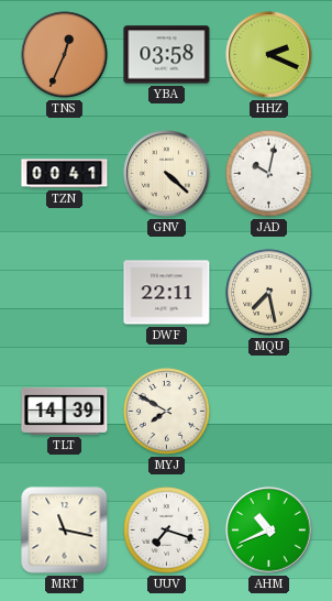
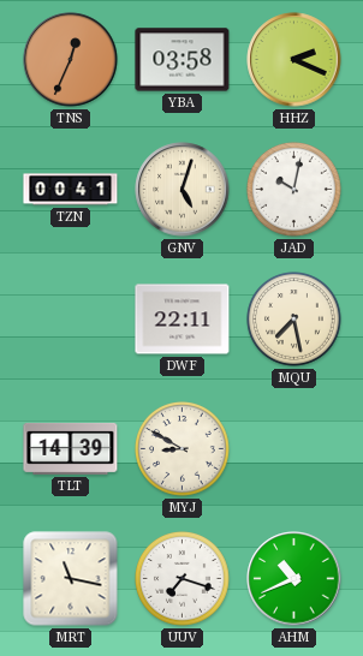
GNV: 4:22 -> 5:03
MYJ: 7:50 -> 8:50
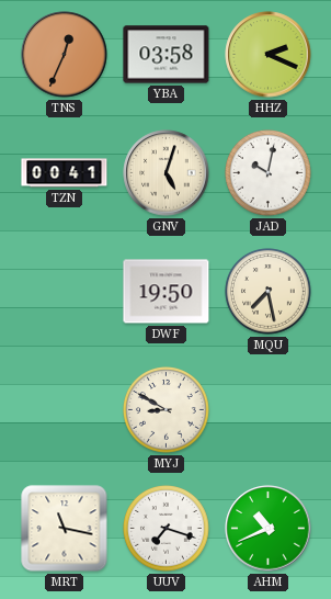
DWF: 22:11 -> 19:50
TLT: 14:39 -> none
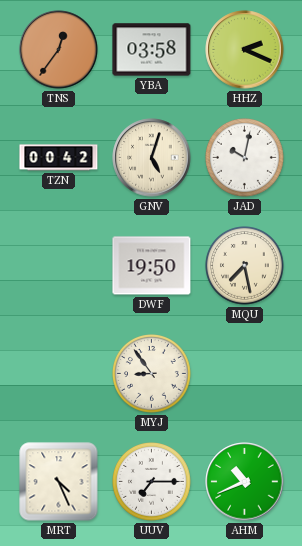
TNS: 12:34 -> 12:36
TZN: 00:41 -> 00:42
MYJ: 8:50 -> 8:54
MRT: 11:17 -> 4:26
UUV: 7:18 -> 7:15
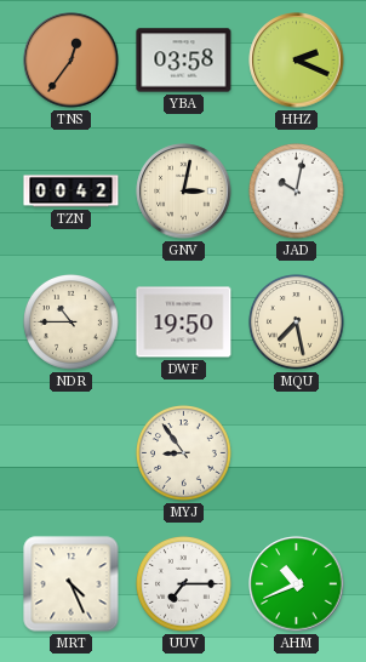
GNV: 5:03 -> 3:02
NDR: none -> 10:45
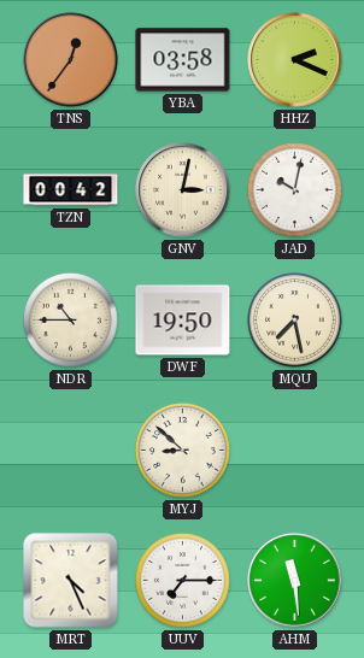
MYJ: 8:54 -> 8:52
AHM: 10:41 -> 11:29
